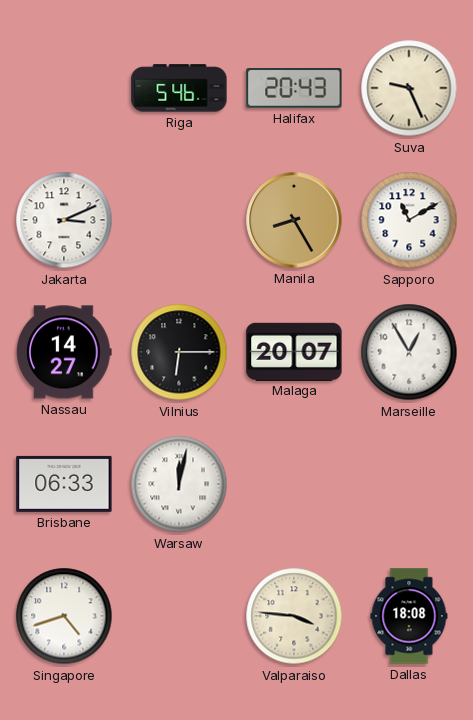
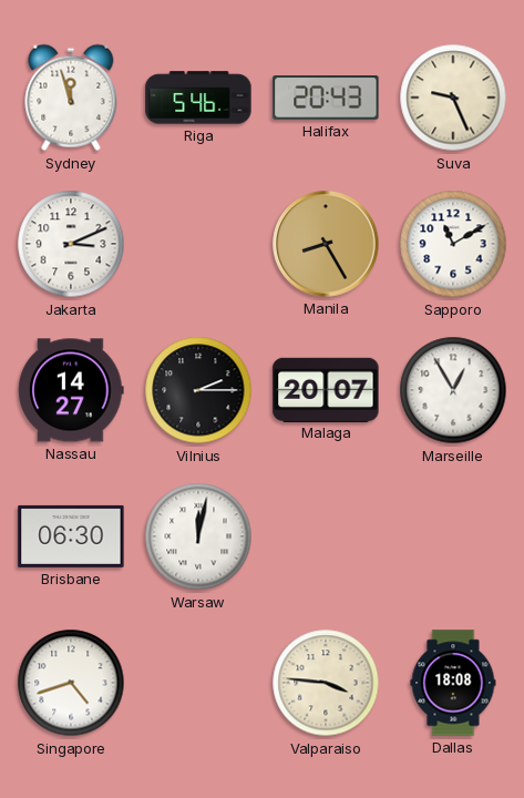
Sydney: none -> 11:57
Vilnius: 6:15 -> 2:15
Brisbane: 06:33 -> 06:30
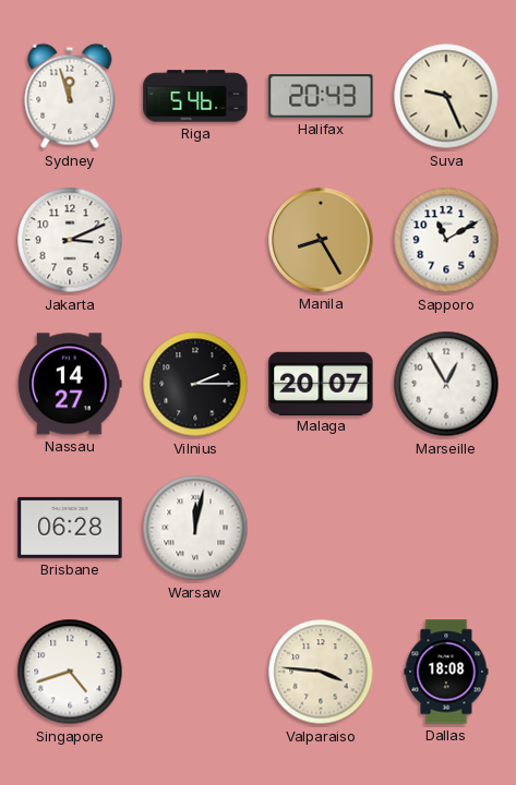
Brisbane: 06:30 -> 06:28
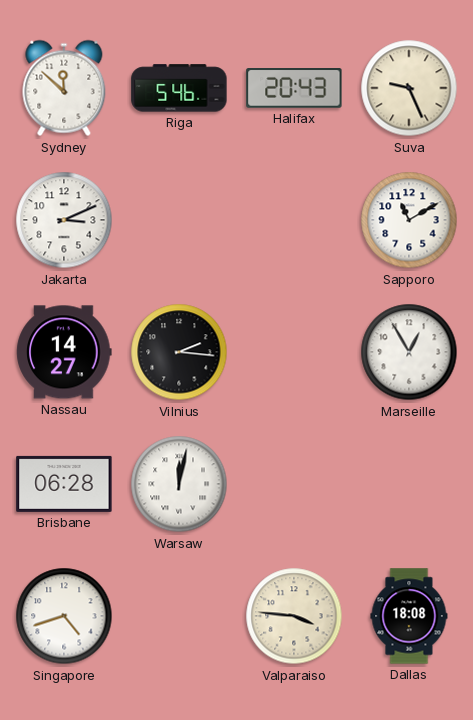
Sydney: 11:57 -> 11:52
Manila: 8:25 -> none
Vilnius: 2:15 -> 2:16
Malaga: 20:07 -> none
